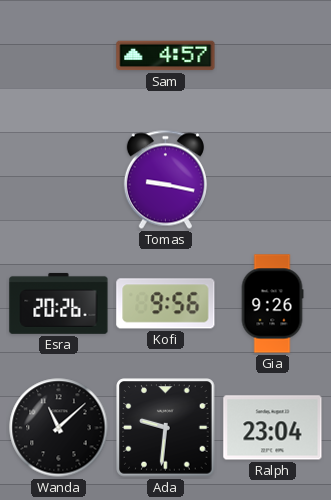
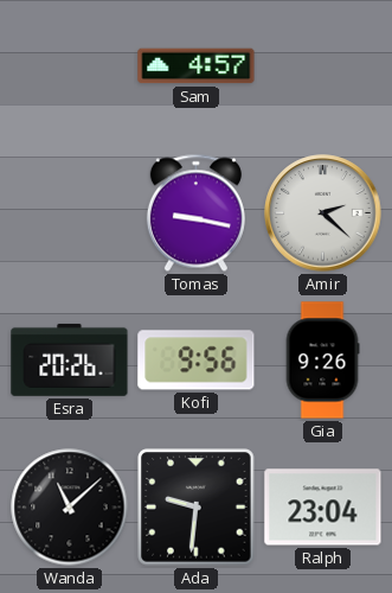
Amir: none -> 2:22
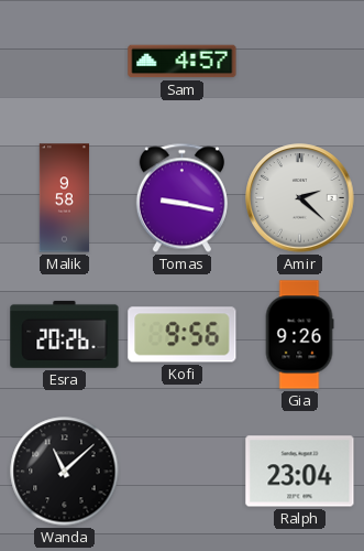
Malik: none -> 9:58
Ada: 9:31 -> none
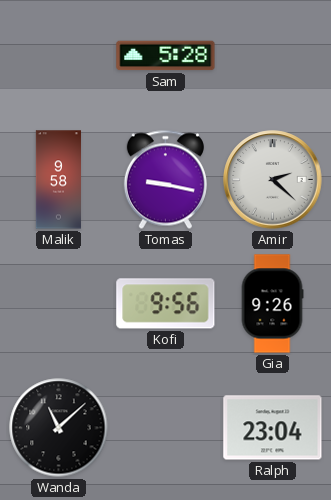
Sam: 4:57 -> 5:28
Esra: 20:26 -> none
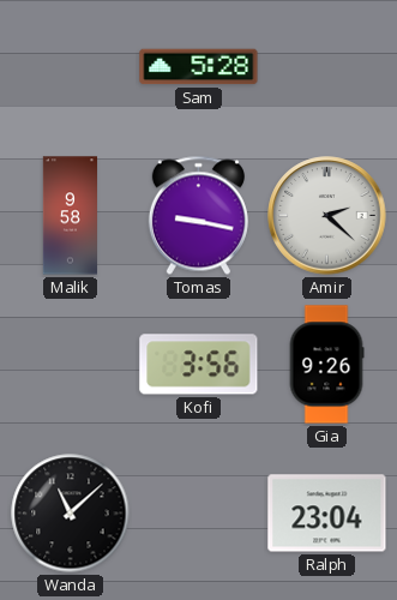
Kofi: 9:56 -> 3:56
